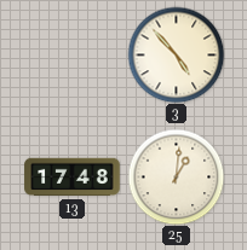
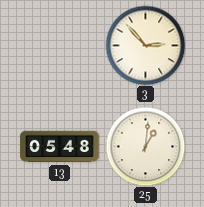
3: 4:53 -> 2:53
13: 17:48 -> 05:48
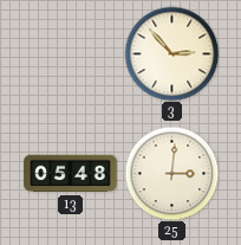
25: 1:01 -> 3:01
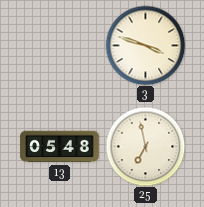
3: 2:53 -> 3:48
25: 3:01 -> 6:58
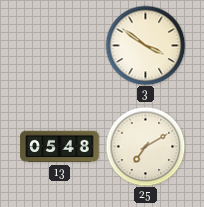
3: 3:48 -> 3:51
25: 6:58 -> 7:10
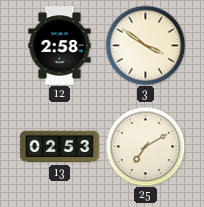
12: none -> 2:58
13: 05:48 -> 02:53
